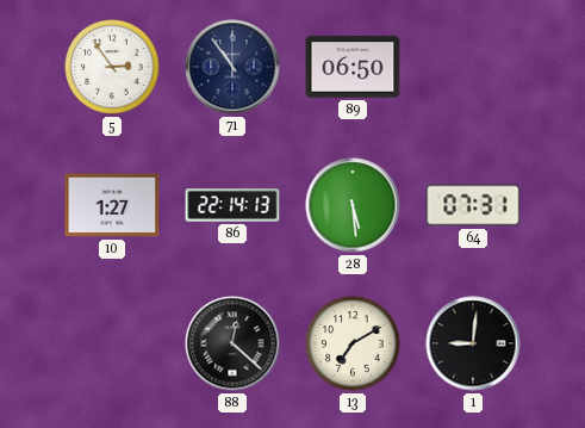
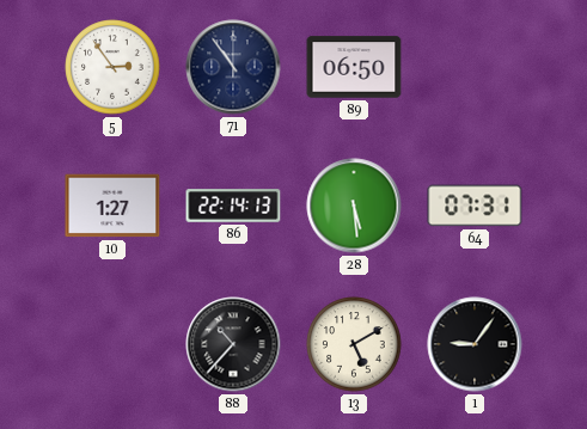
88: 12:22 -> 10:37
13: 7:10 -> 5:10
1: 9:01 -> 9:06
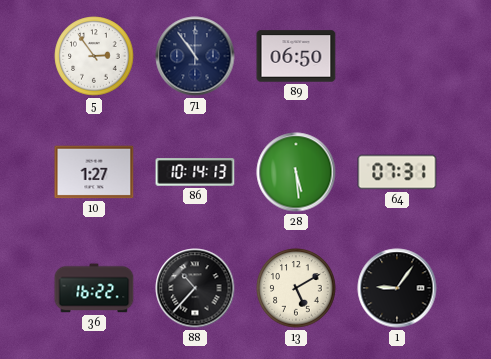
86: 22:14 -> 10:14
36: none -> 16:22
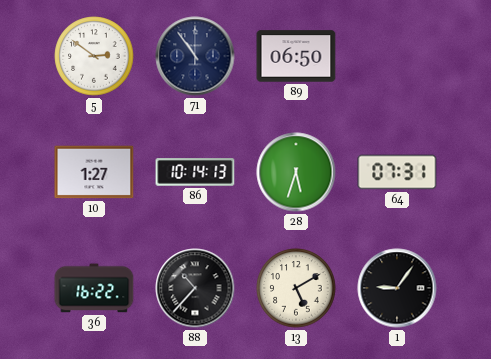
5: 2:54 -> 2:51
28: 5:29 -> 5:33
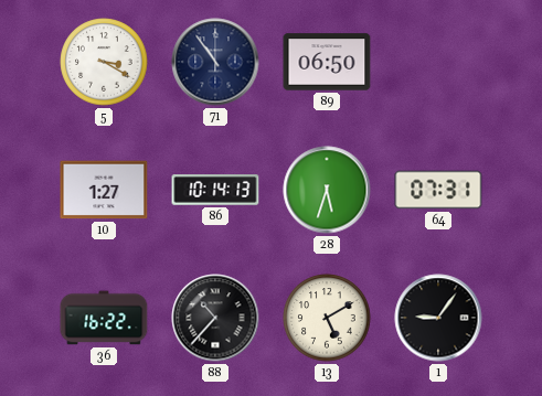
5: 2:51 -> 3:20
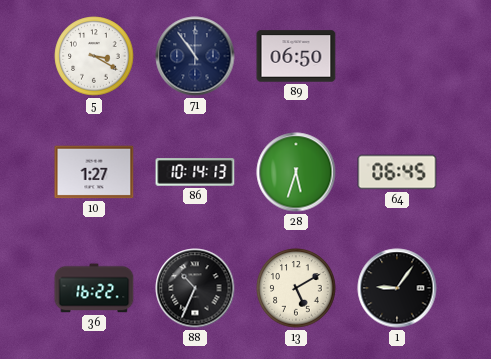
64: 07:31 -> 06:45
88: 10:37 -> 10:34
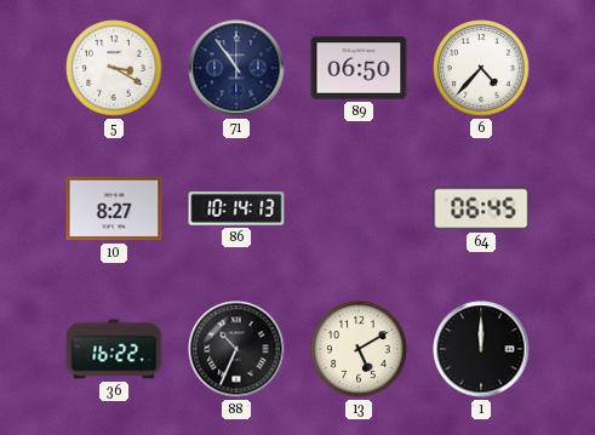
6: none -> 4:37
10: 1:27 -> 8:27
28: 5:33 -> none
1: 9:06 -> 12:00
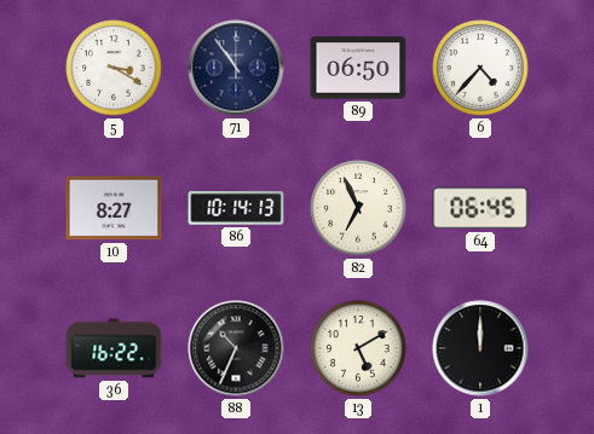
82: none -> 6:56
